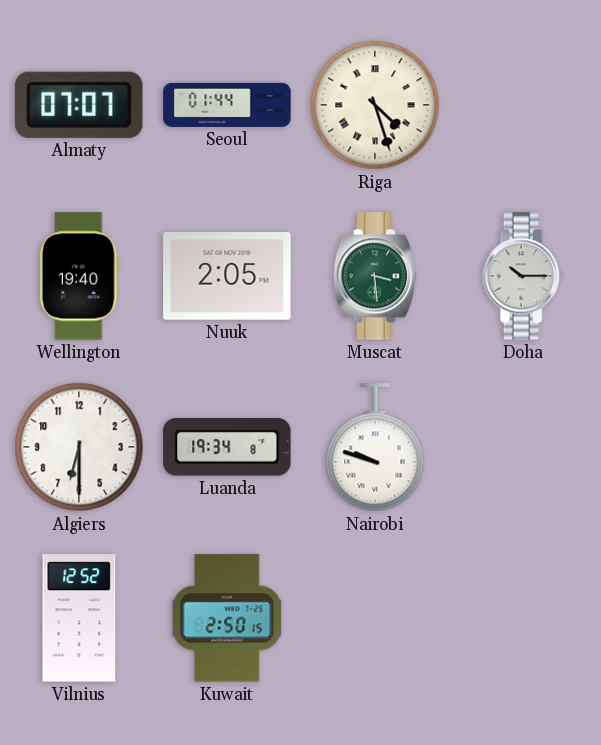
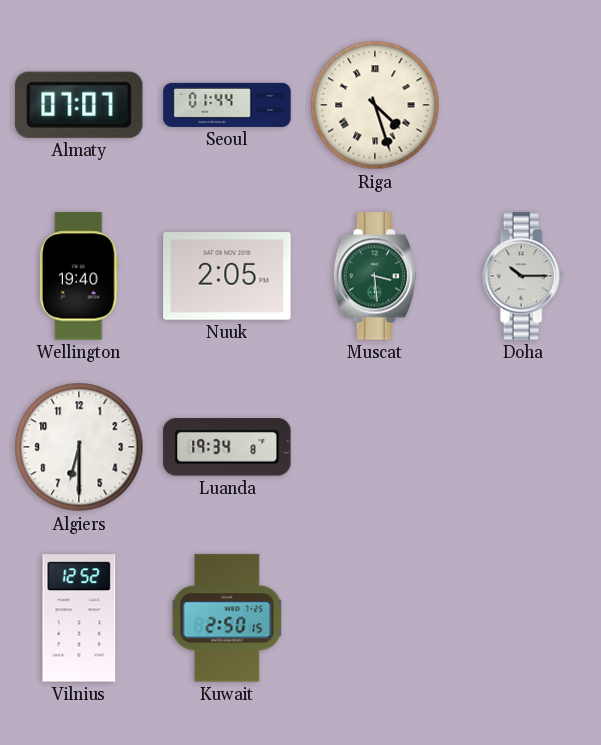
Nairobi: 9:48 -> none
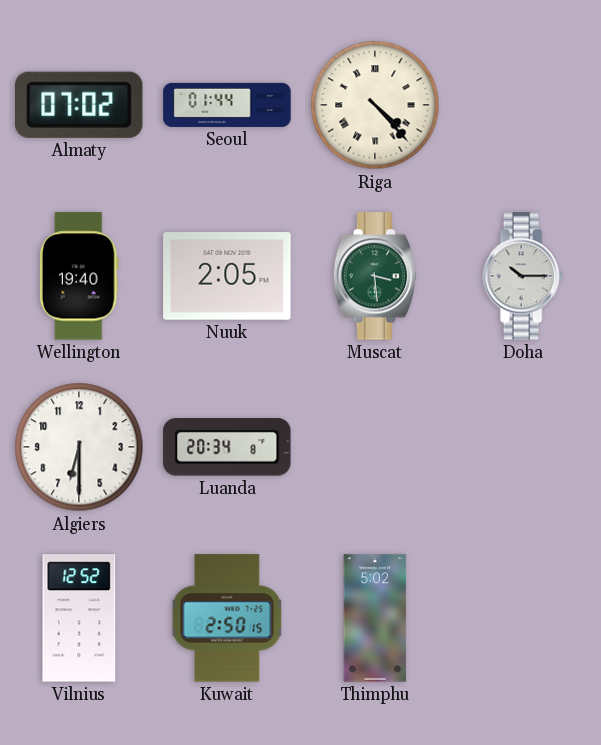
Almaty: 07:07 -> 07:02
Riga: 4:27 -> 4:23
Luanda: 19:34 -> 20:34
Thimphu: none -> 5:02
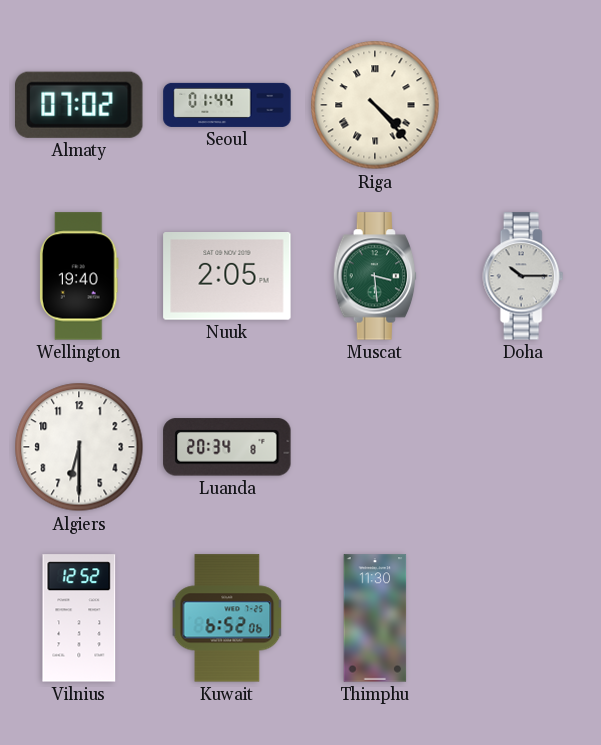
Kuwait: 2:50 -> 6:52
Thimphu: 5:02 -> 11:30
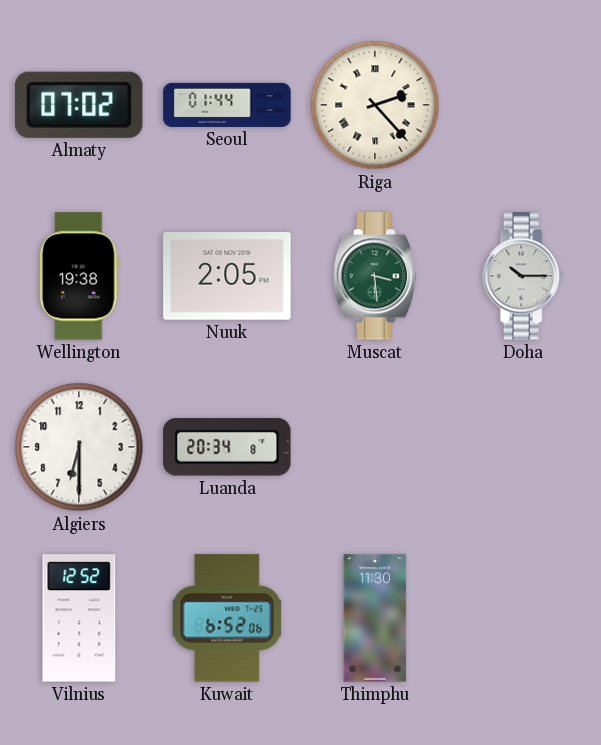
Riga: 4:23 -> 2:23
Wellington: 19:40 -> 19:38
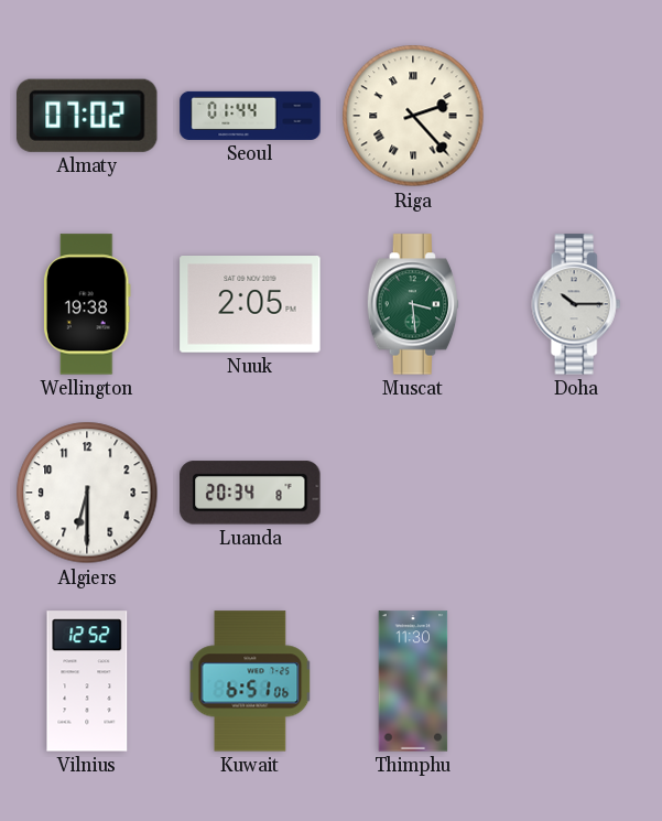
Kuwait: 6:52 -> 6:51
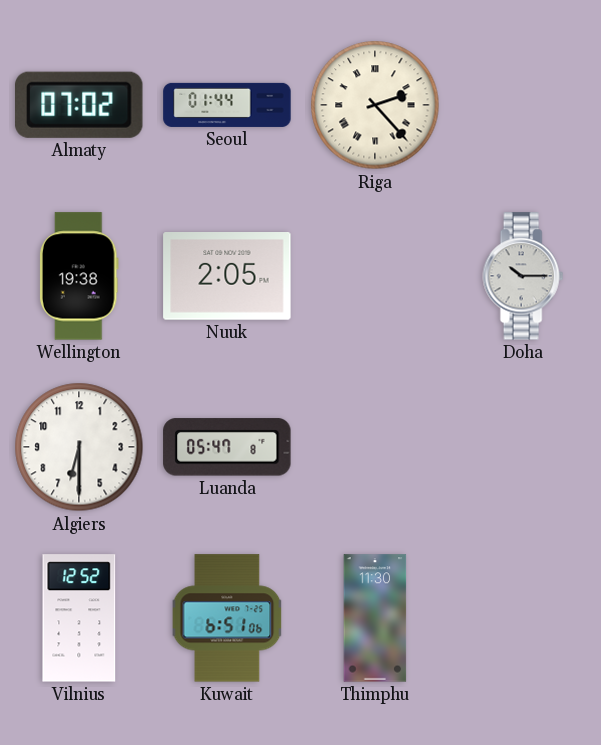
Muscat: 3:29 -> none
Luanda: 20:34 -> 05:47
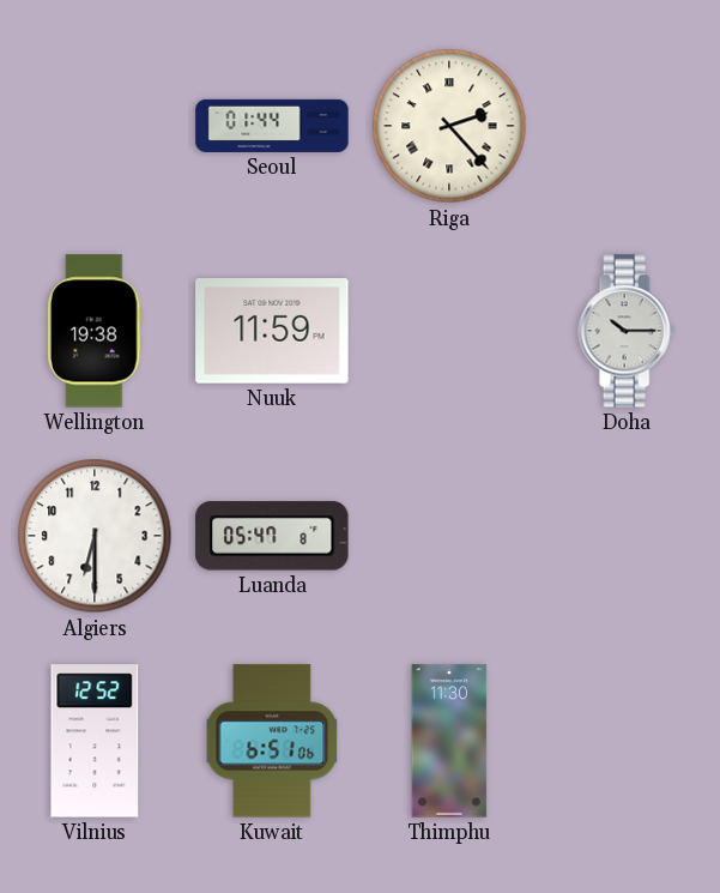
Almaty: 07:02 -> none
Nuuk: 2:05 -> 11:59
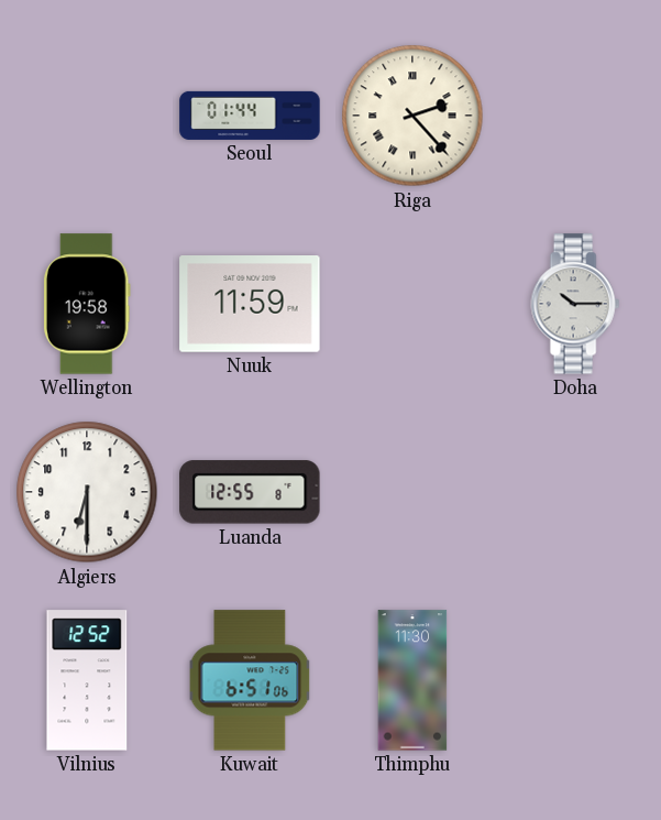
Wellington: 19:38 -> 19:58
Luanda: 05:47 -> 12:55
